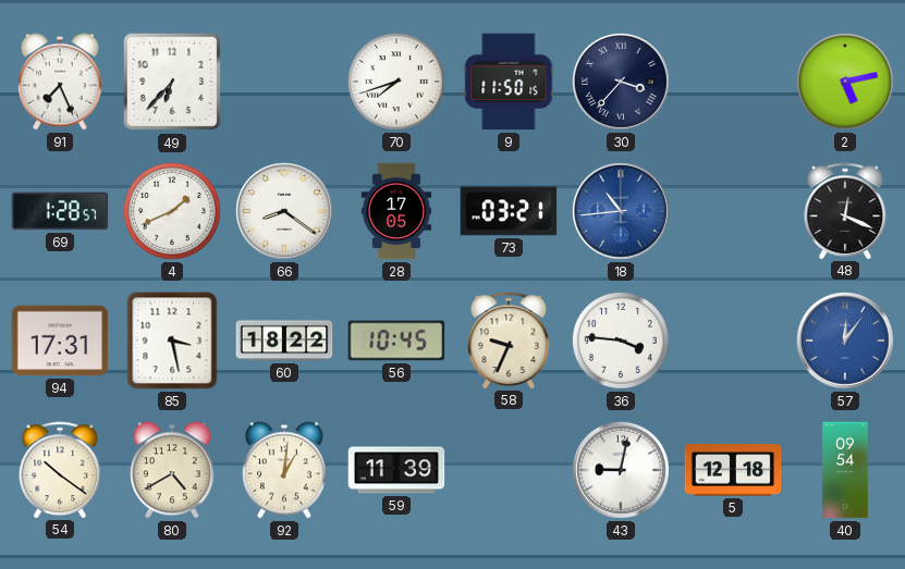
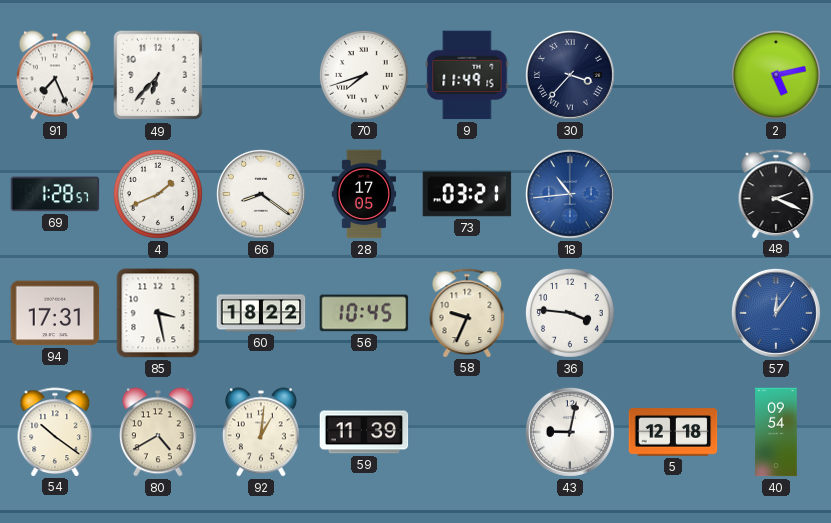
9: 11:50 -> 11:49
48: 12:19 -> 2:19
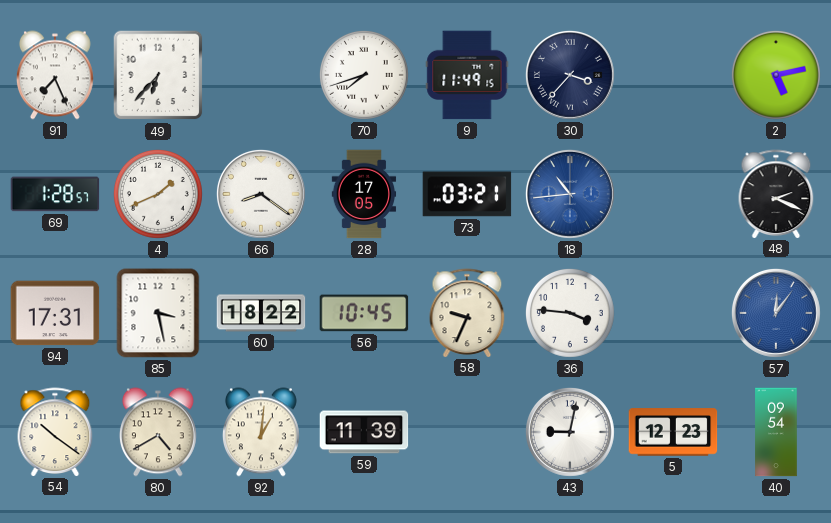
5: 12:18 -> 12:23
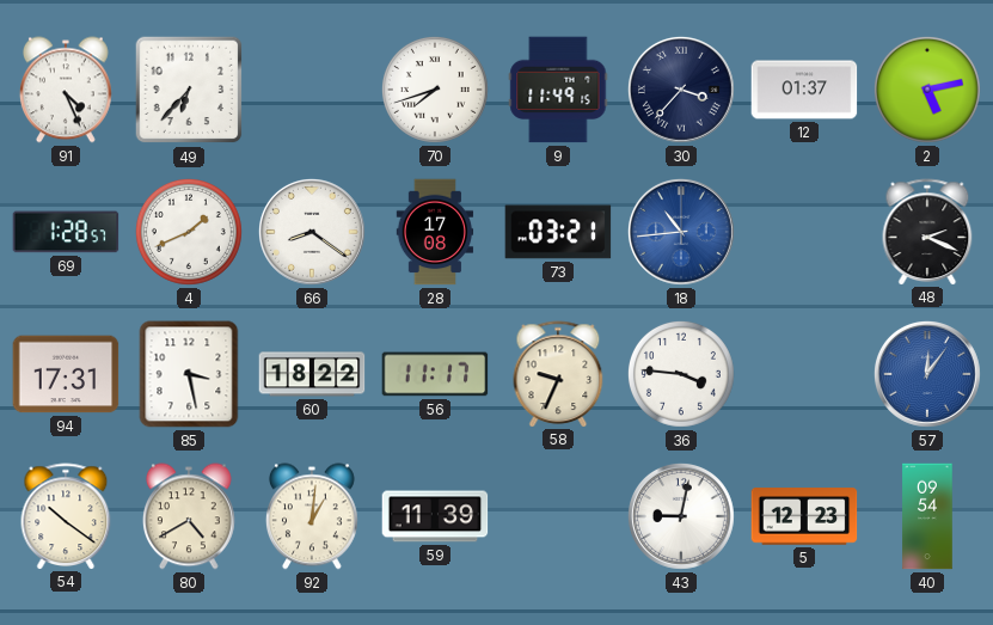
91: 7:26 -> 4:26
12: none -> 01:37
28: 17:05 -> 17:08
56: 10:45 -> 11:17
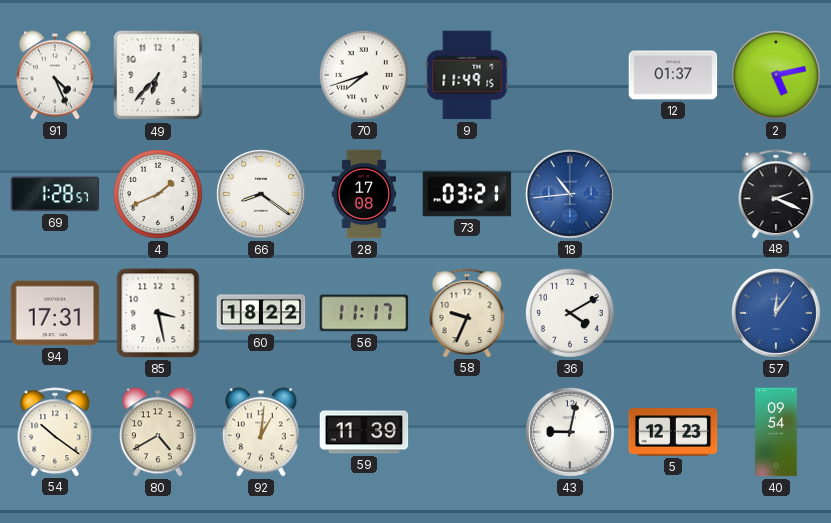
30: 3:37 -> none
36: 3:46 -> 4:10
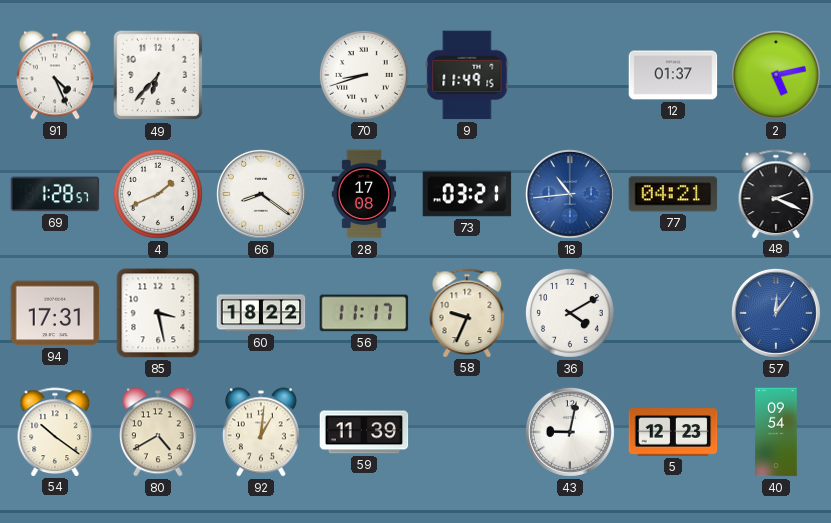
70: 7:42 -> 8:42
77: none -> 04:21
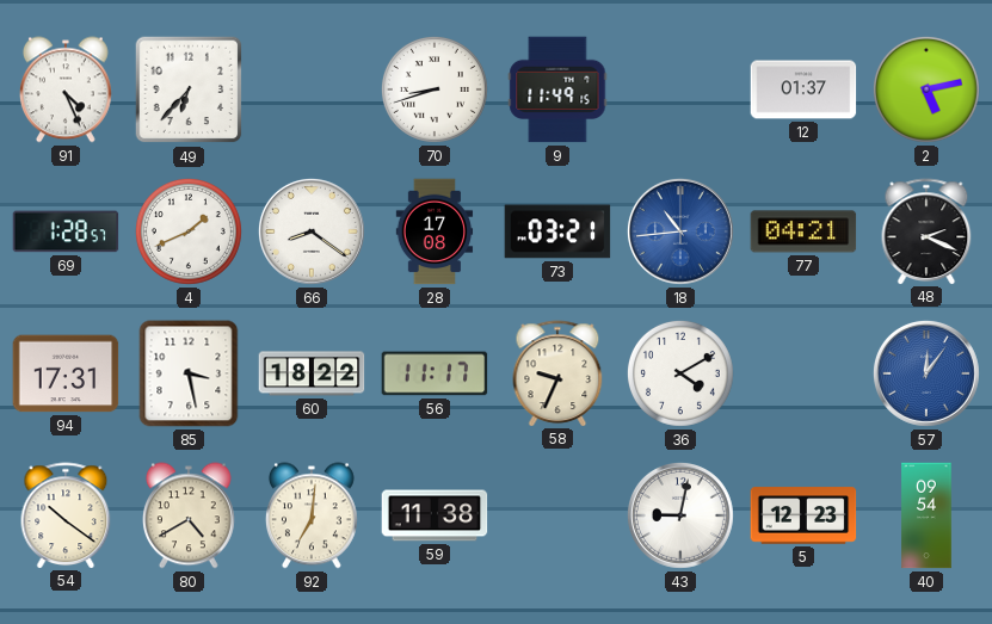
92: 1:01 -> 7:01
59: 11:39 -> 11:38
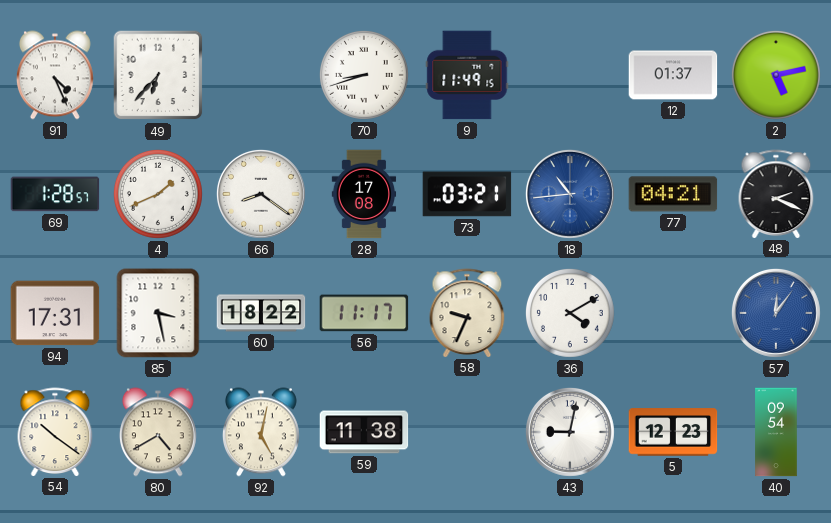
92: 7:01 -> 5:02
